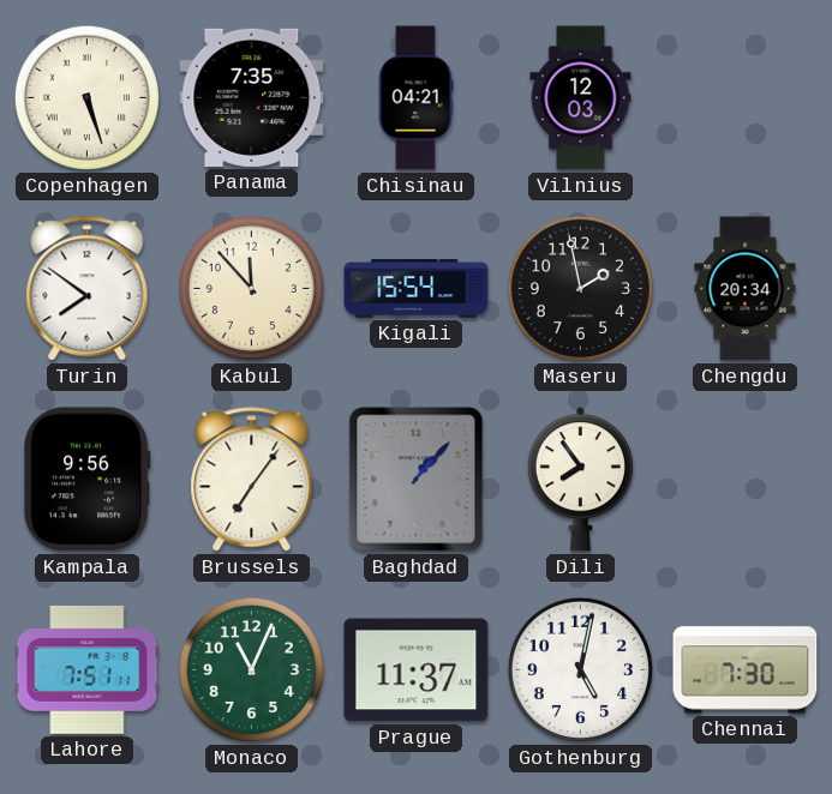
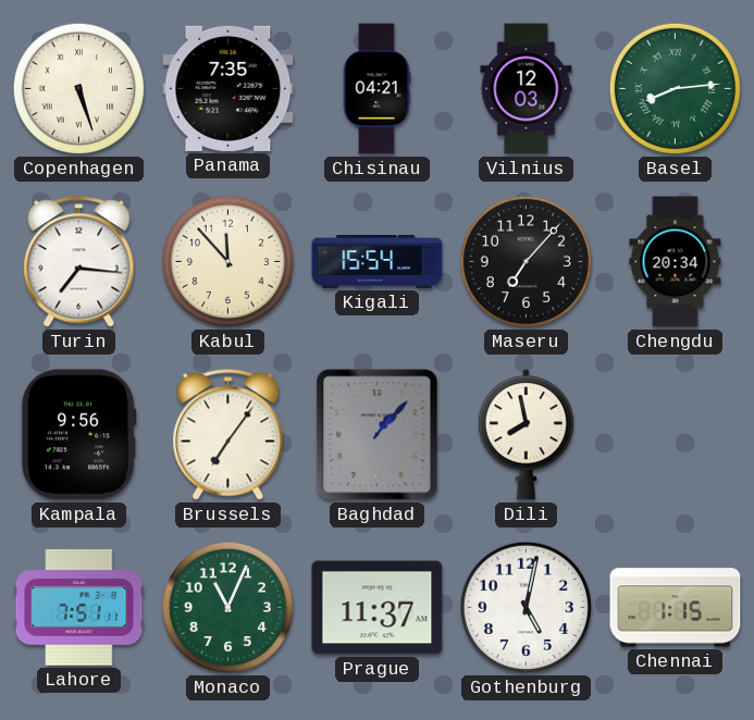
Basel: none -> 8:14
Turin: 7:51 -> 7:16
Maseru: 1:58 -> 7:07
Dili: 7:54 -> 7:58
Chennai: 7:30 -> 1:15
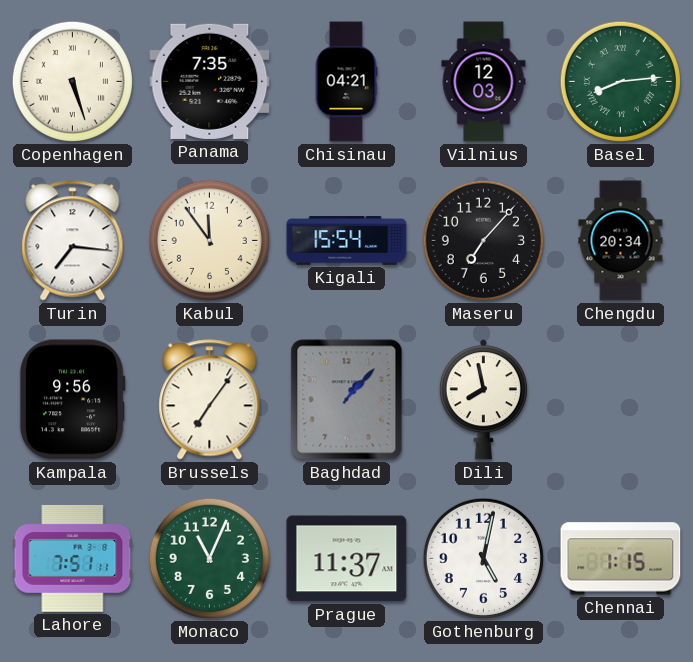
Kabul: 11:53 -> 11:54
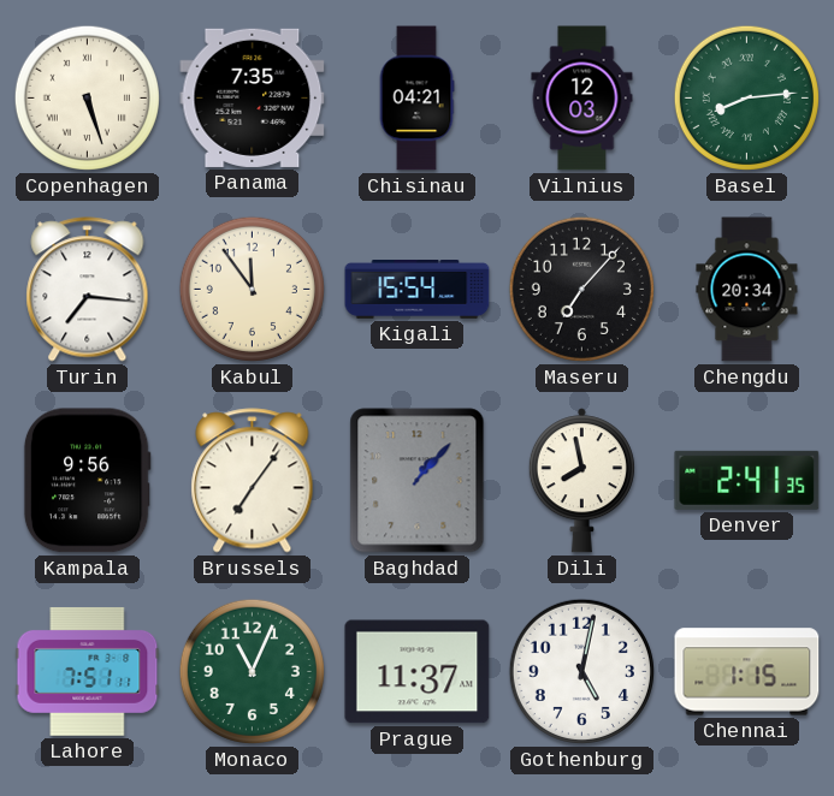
Denver: none -> 2:41
